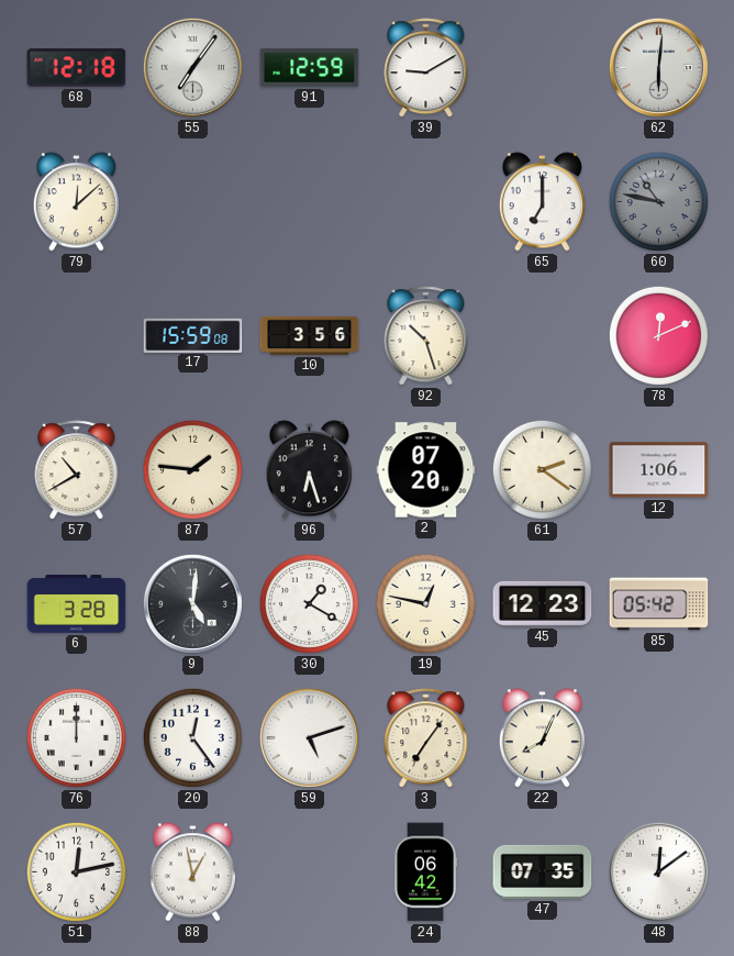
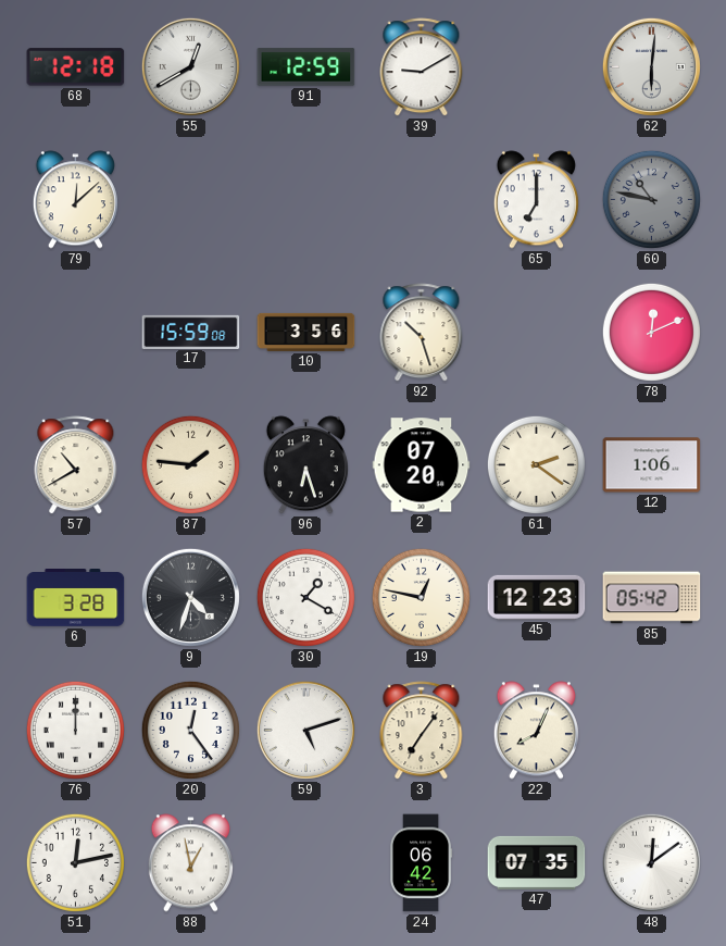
55: 7:06 -> 12:40
9: 5:01 -> 4:33
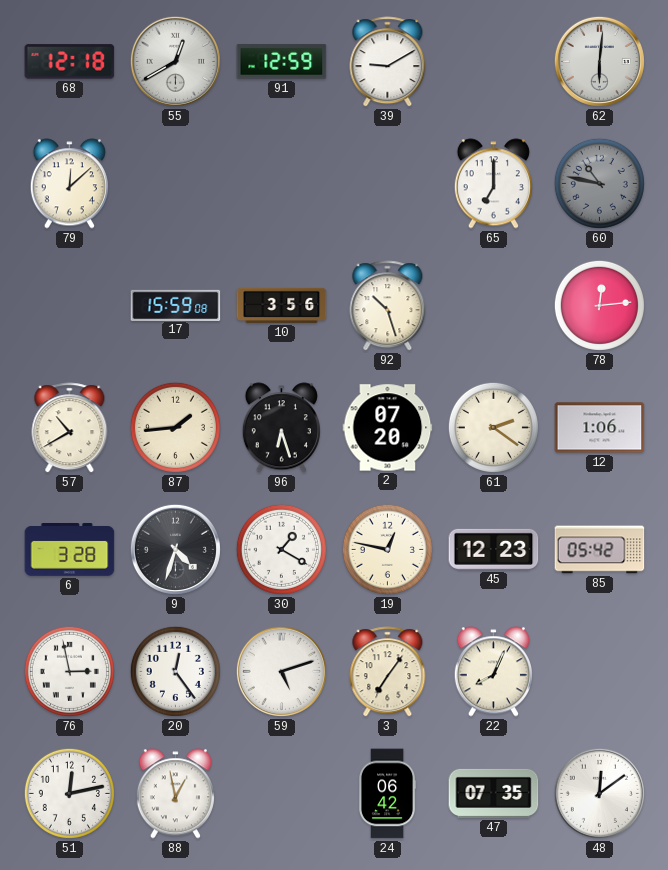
78: 12:11 -> 12:14
87: 1:46 -> 1:44
76: 12:00 -> 2:58
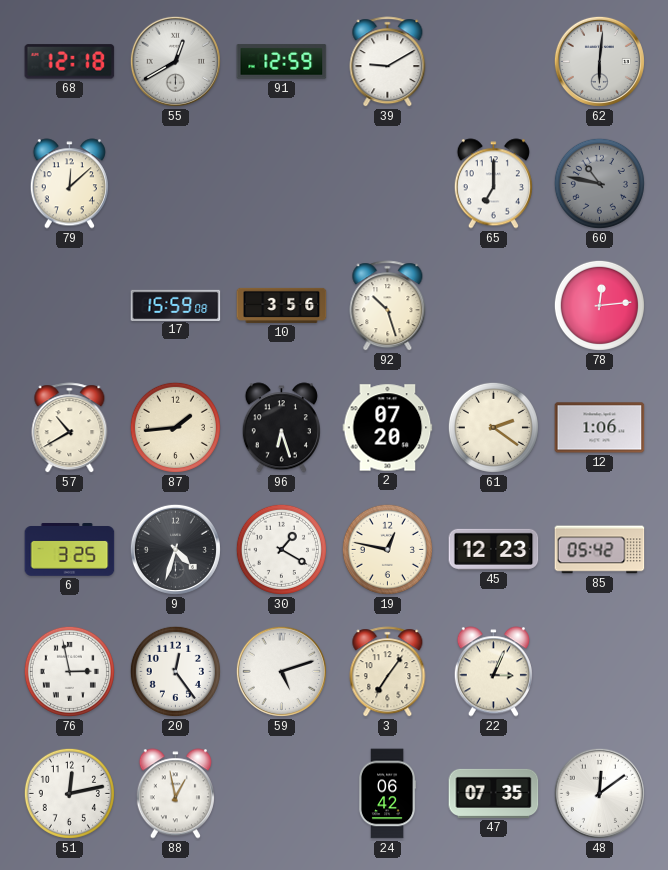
6: 3:28 -> 3:25
22: 8:04 -> 3:04
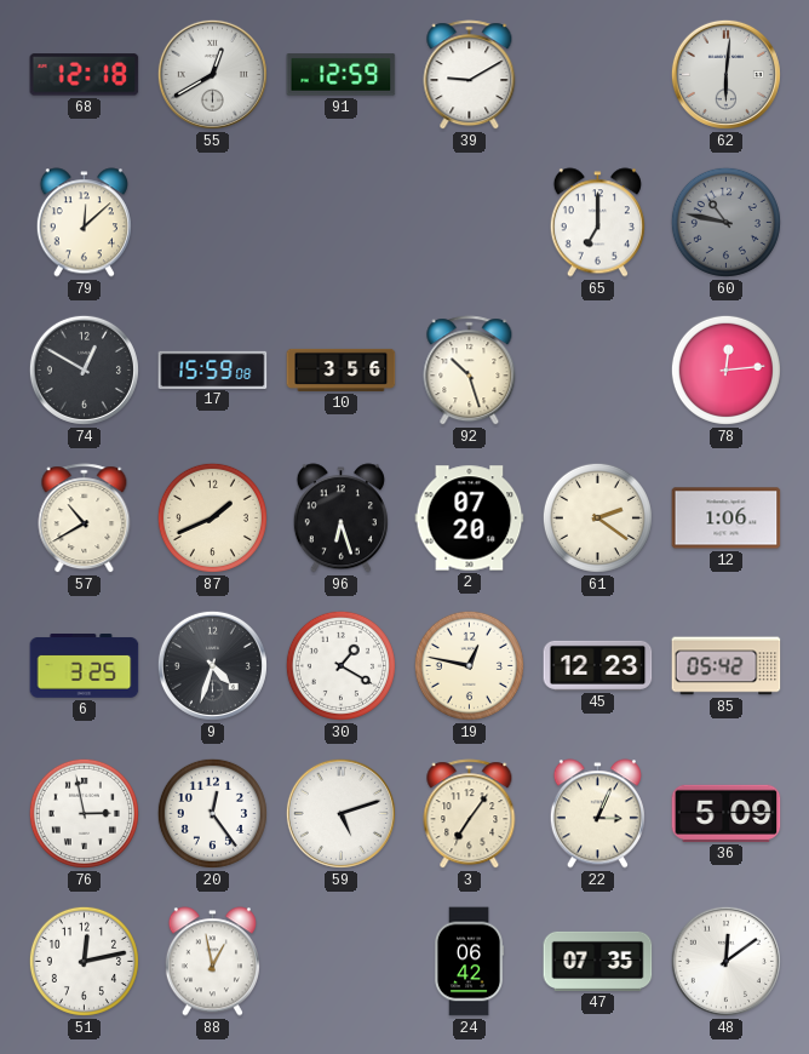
74: none -> 12:50
87: 1:44 -> 1:41
36: none -> 5:09
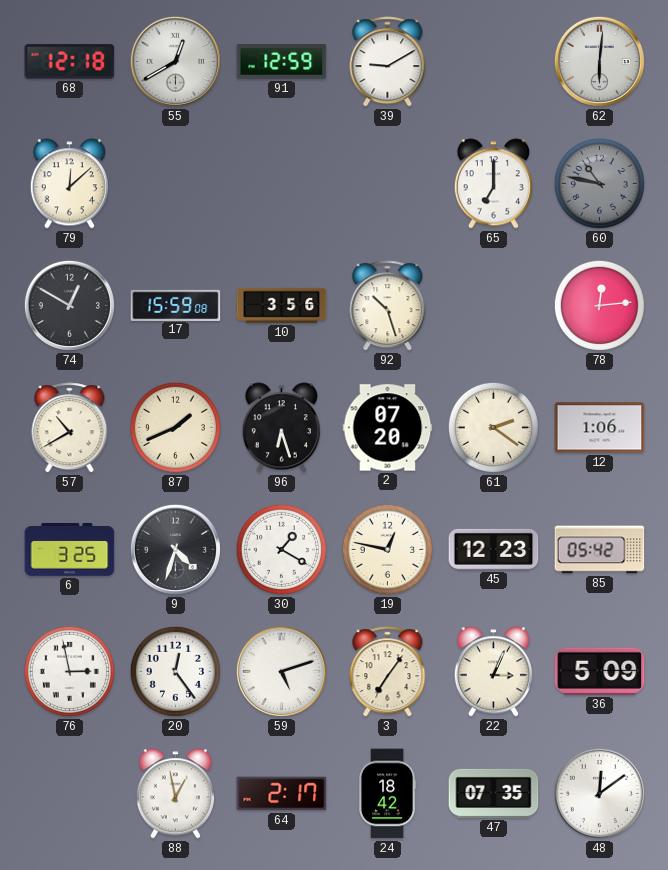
51: 12:13 -> none
64: none -> 2:17
24: 06:42 -> 18:42
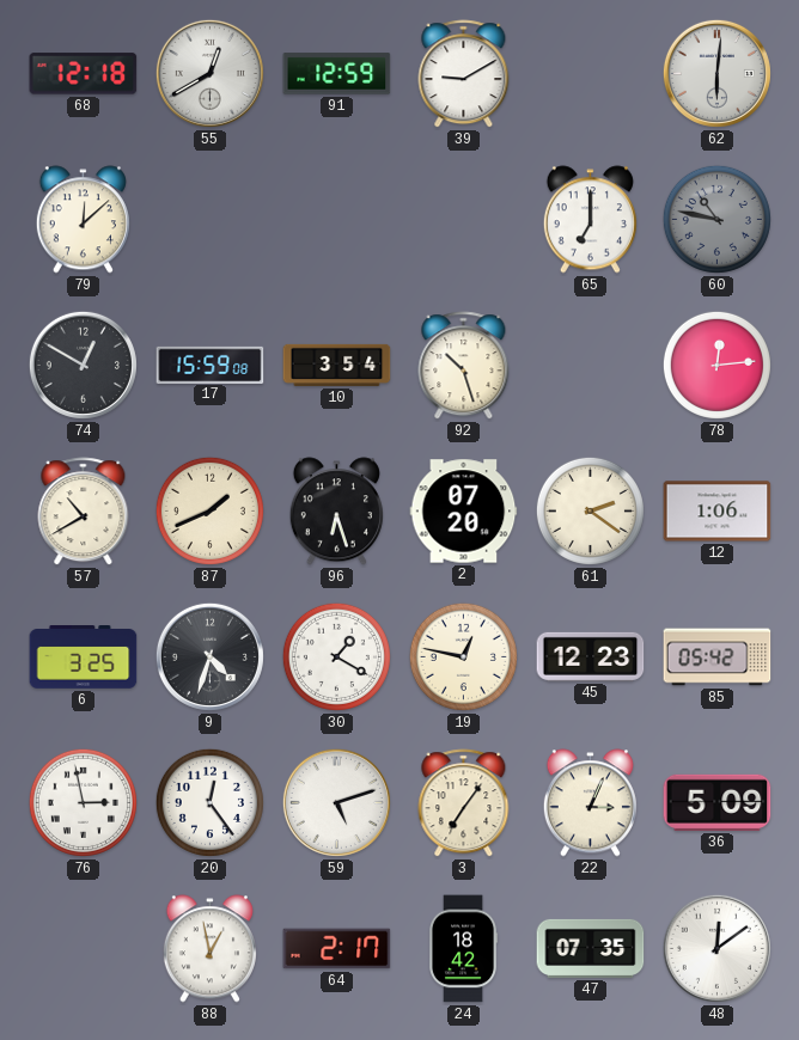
10: 3:56 -> 3:54
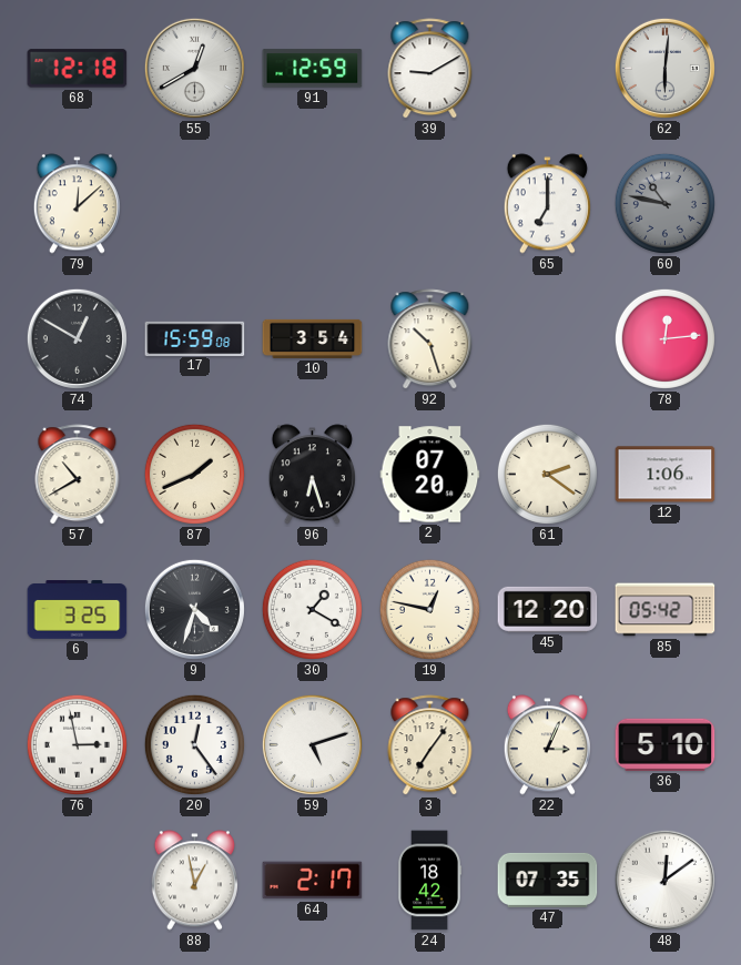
45: 12:23 -> 12:20
36: 5:09 -> 5:10
